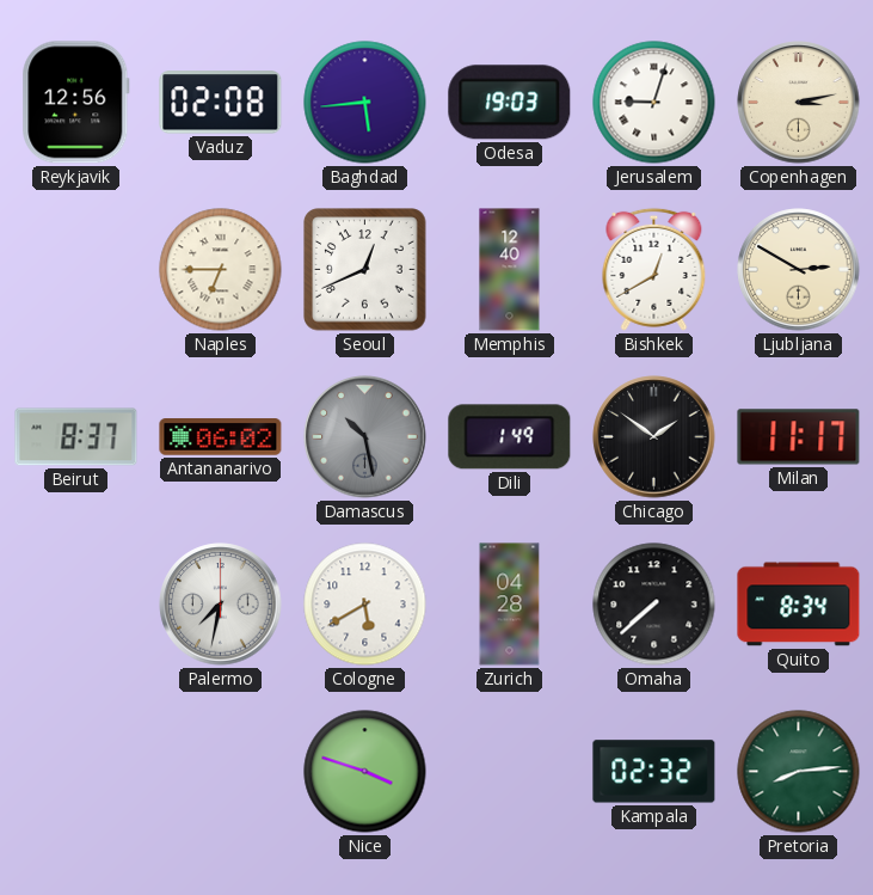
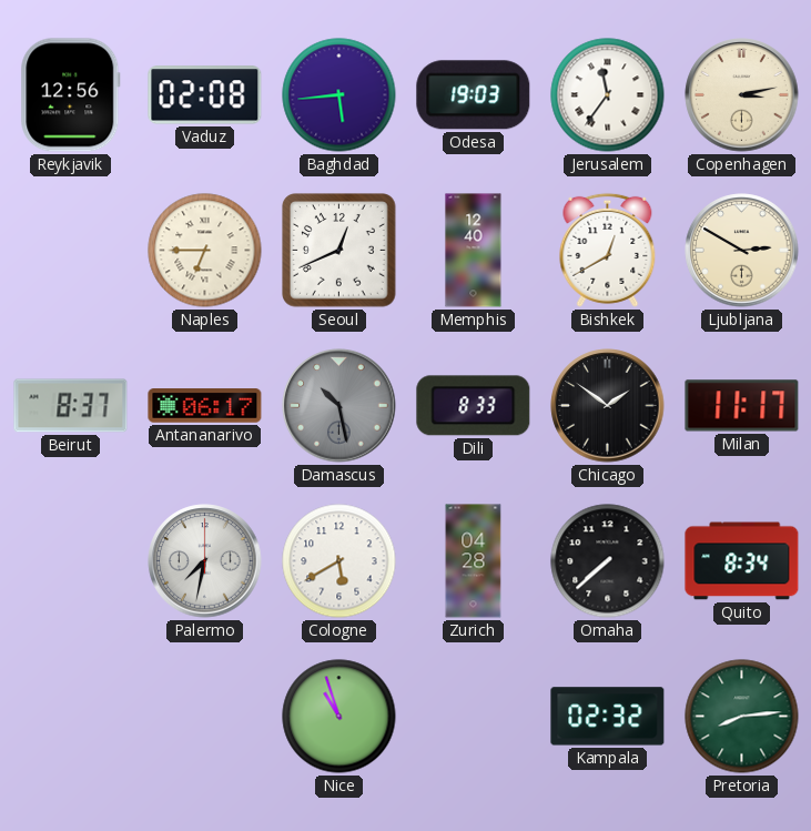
Jerusalem: 9:03 -> 11:36
Antananarivo: 06:02 -> 06:17
Dili: 1:49 -> 8:33
Nice: 3:48 -> 10:57
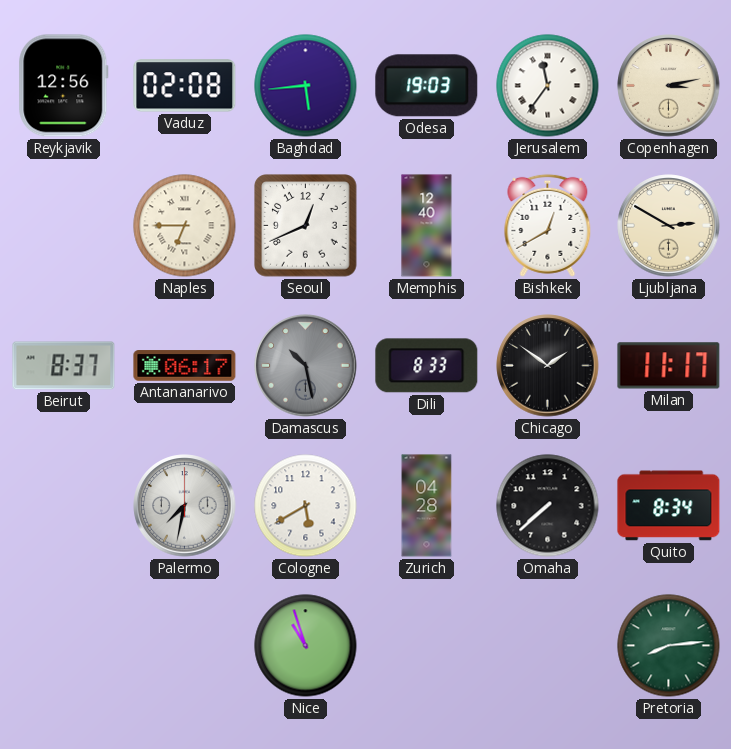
Kampala: 02:32 -> none
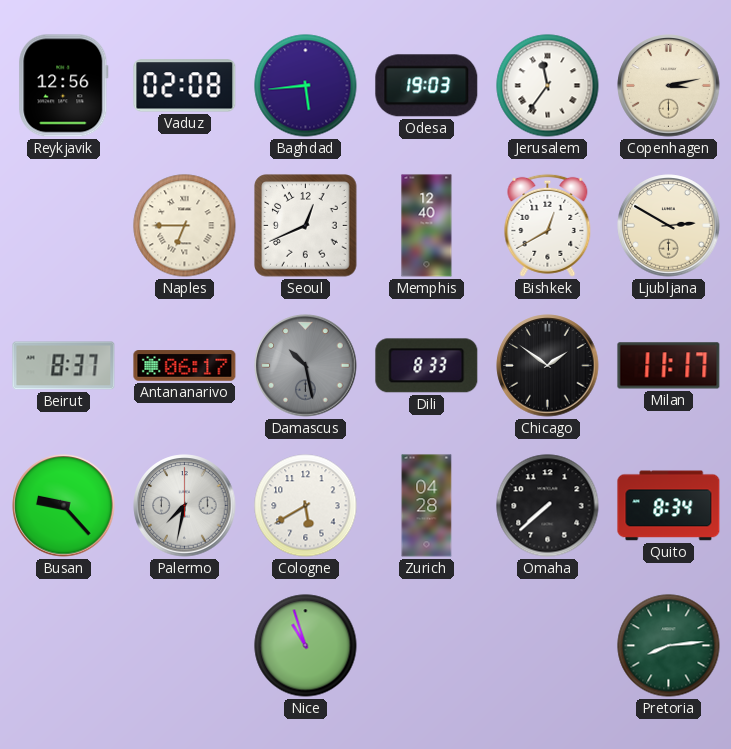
Busan: none -> 9:23
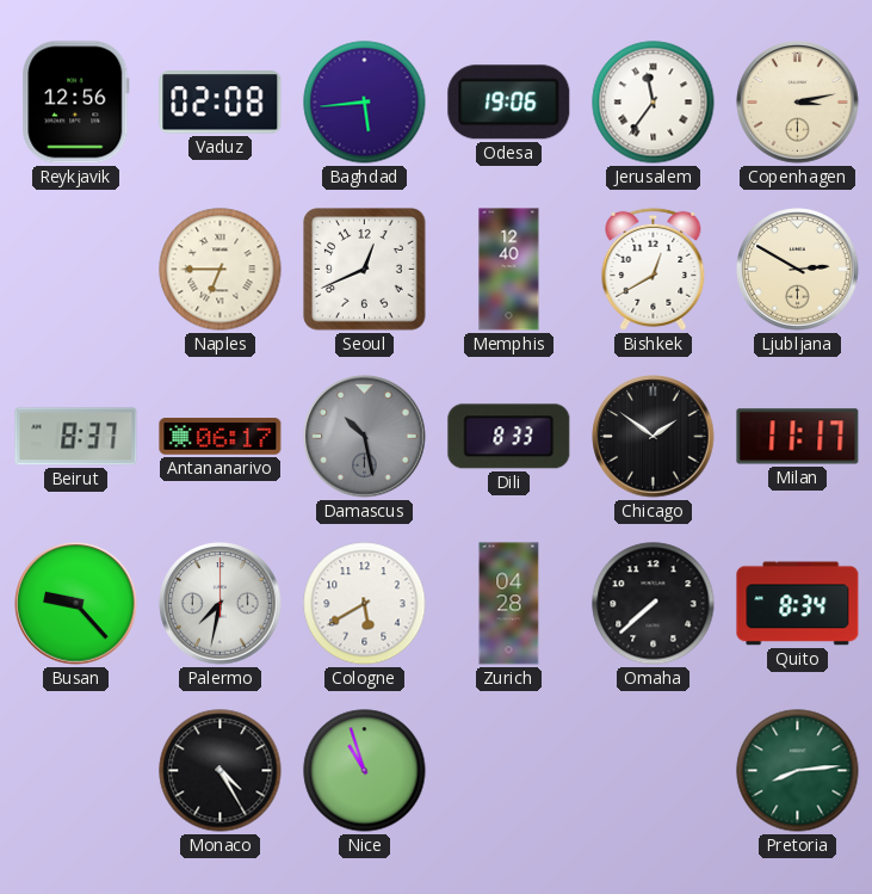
Odesa: 19:03 -> 19:06
Monaco: none -> 4:25
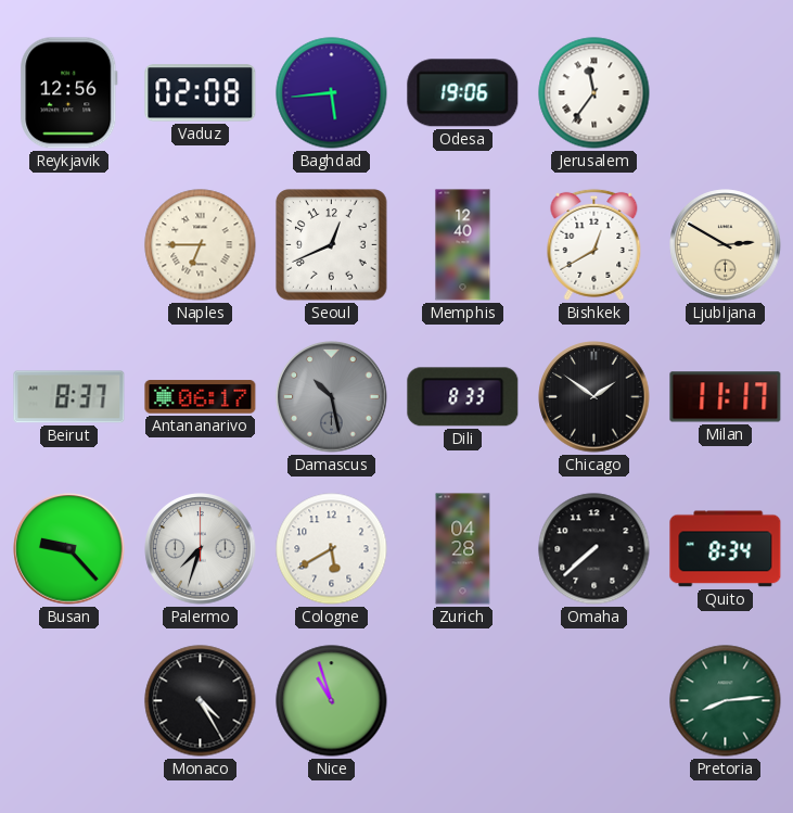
Copenhagen: 3:13 -> none
Palermo: 7:32 -> 7:33
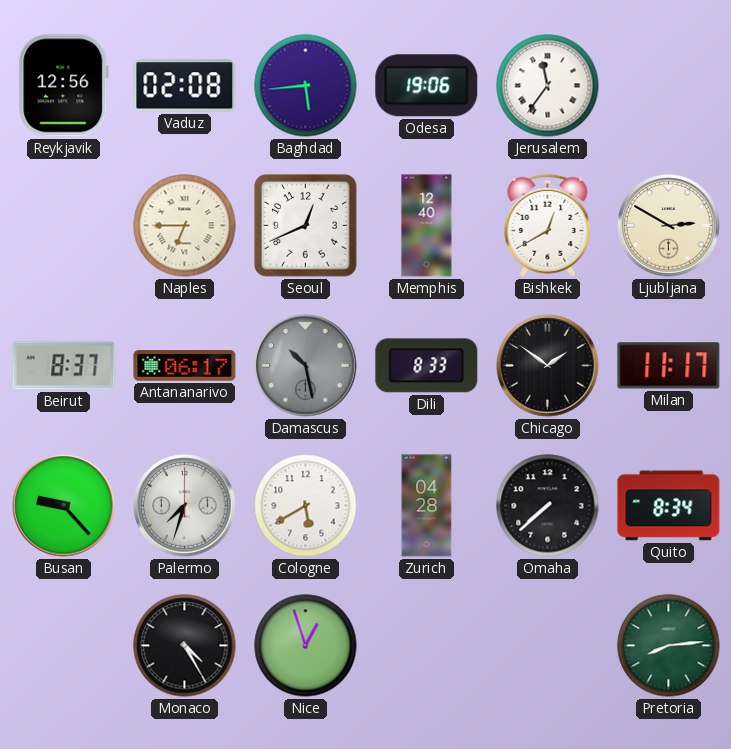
Nice: 10:57 -> 12:57
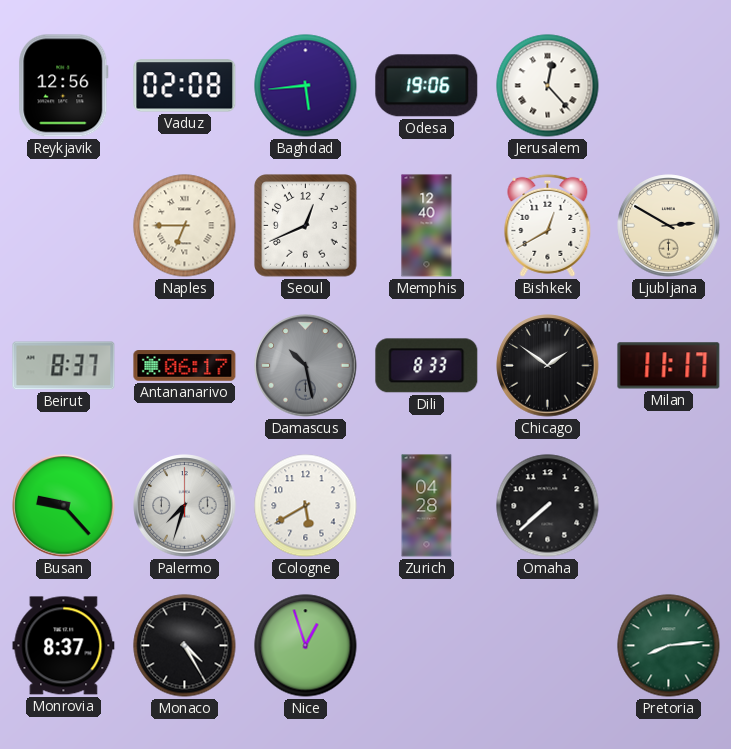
Jerusalem: 11:36 -> 12:23
Quito: 8:34 -> none
Monrovia: none -> 8:37
